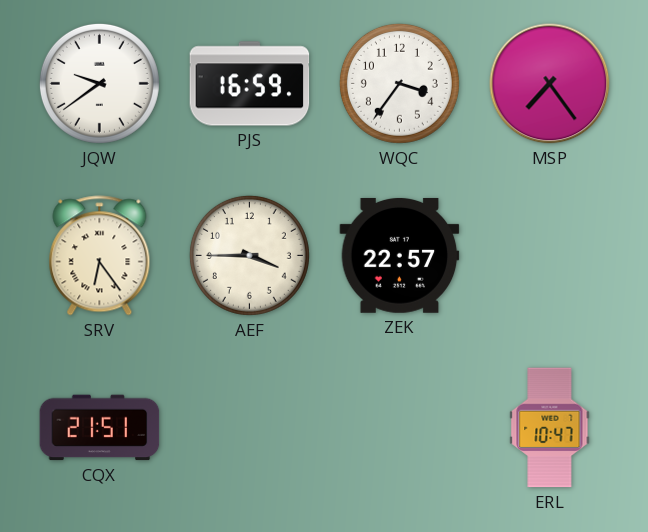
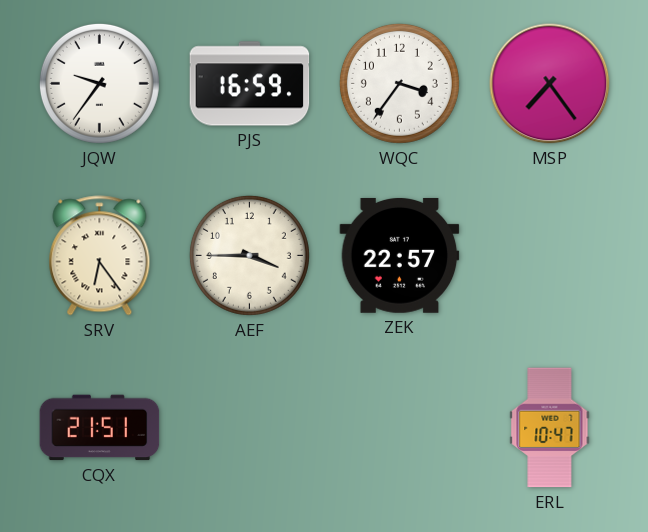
JQW: 9:39 -> 9:36
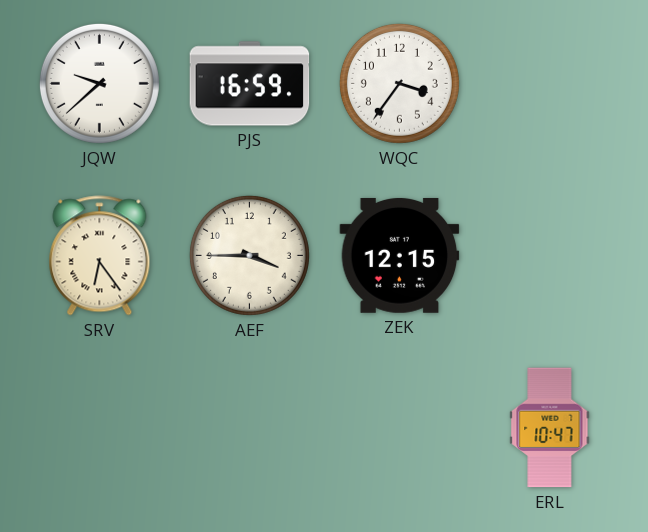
JQW: 9:36 -> 9:38
MSP: 7:24 -> none
ZEK: 22:57 -> 12:15
CQX: 21:51 -> none
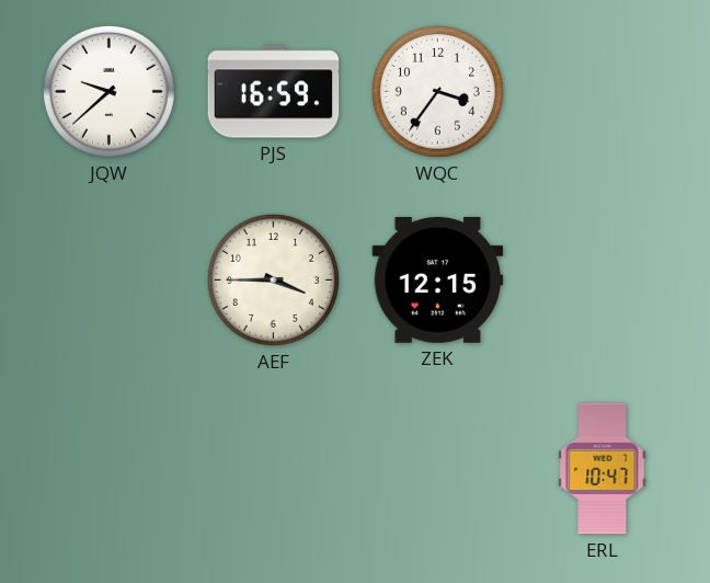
SRV: 6:24 -> none
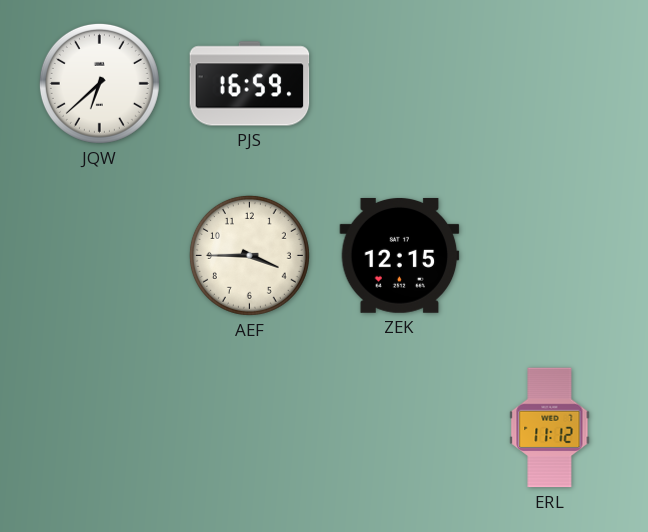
JQW: 9:38 -> 6:38
WQC: 3:36 -> none
ERL: 10:47 -> 11:12
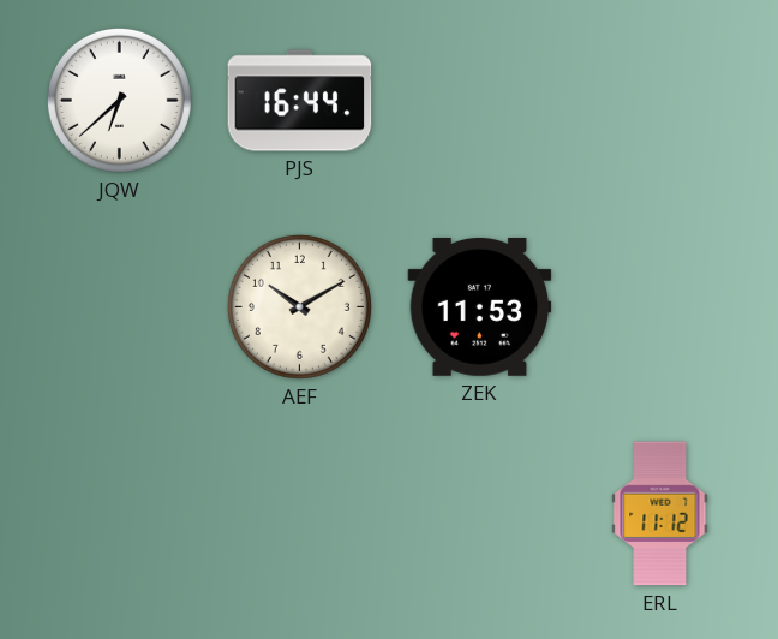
PJS: 16:59 -> 16:44
AEF: 3:45 -> 10:10
ZEK: 12:15 -> 11:53
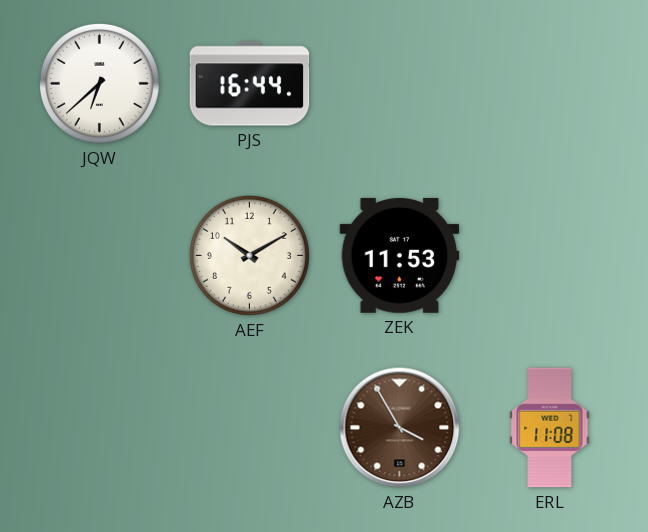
AZB: none -> 3:55
ERL: 11:12 -> 11:08
